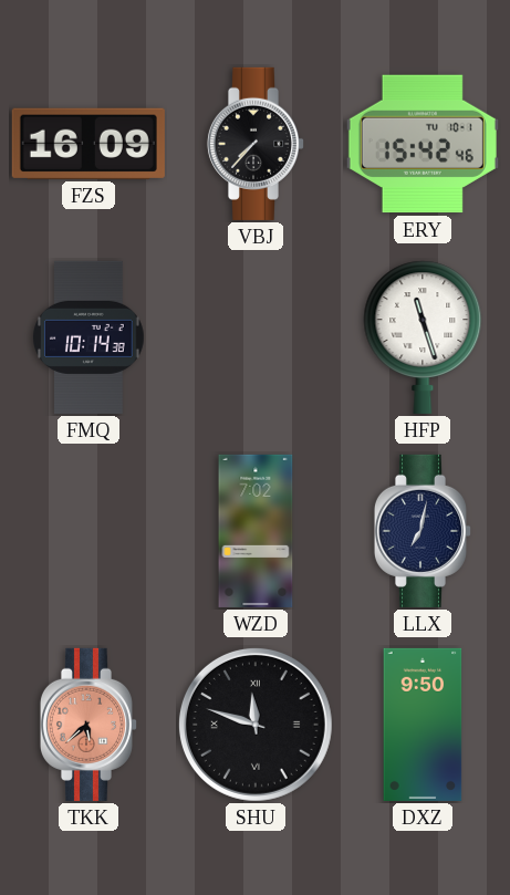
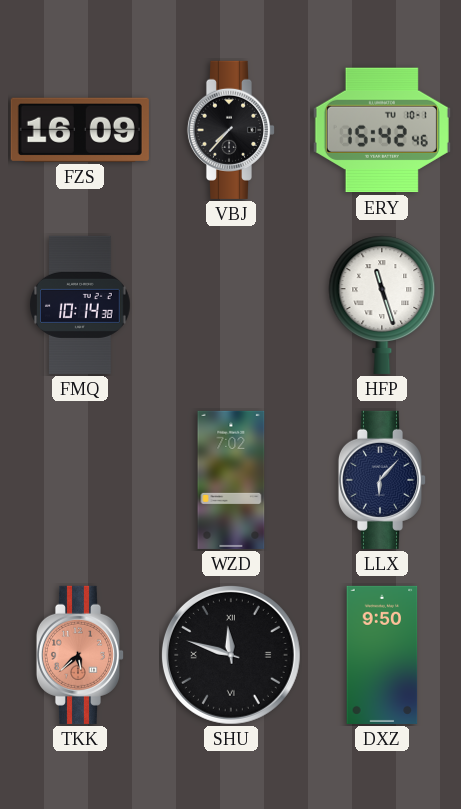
LLX: 7:02 -> 6:07
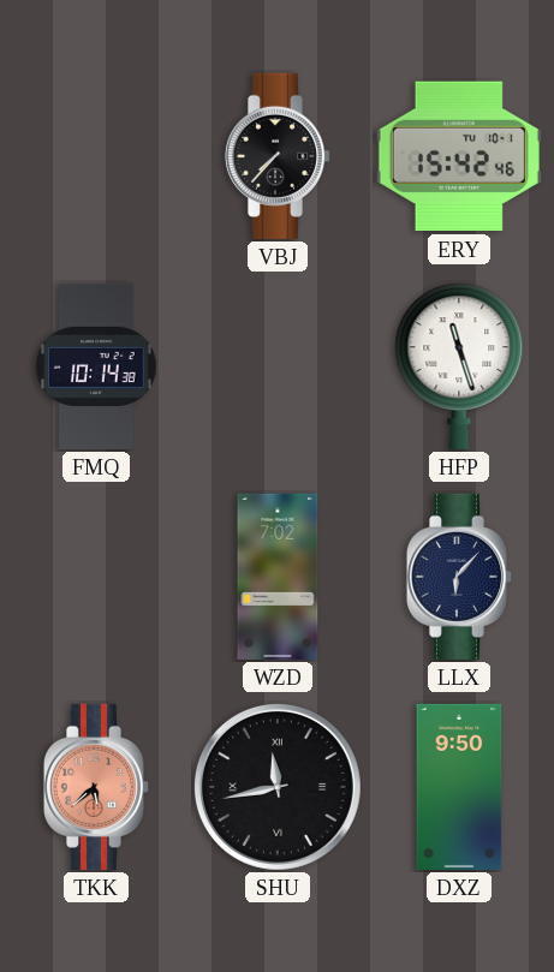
FZS: 16:09 -> none
SHU: 11:48 -> 11:43
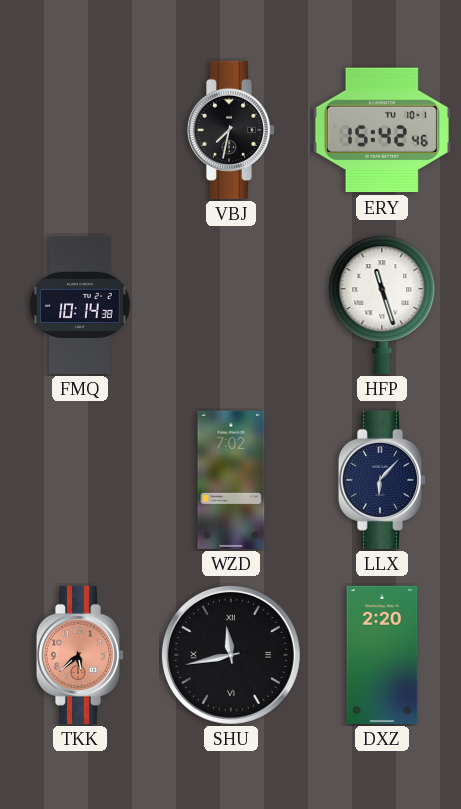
VBJ: 7:37 -> 7:32
DXZ: 9:50 -> 2:20
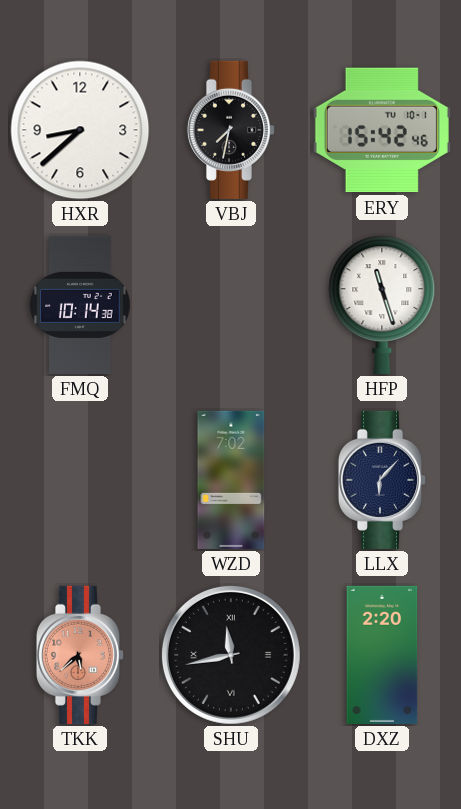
HXR: none -> 8:38
